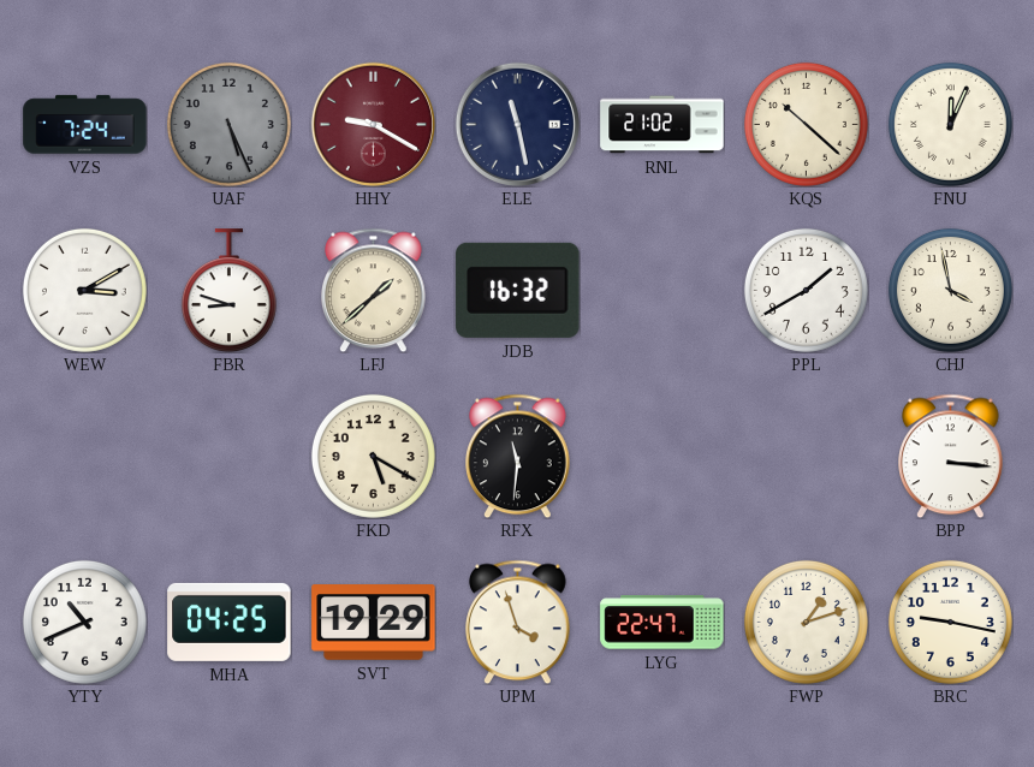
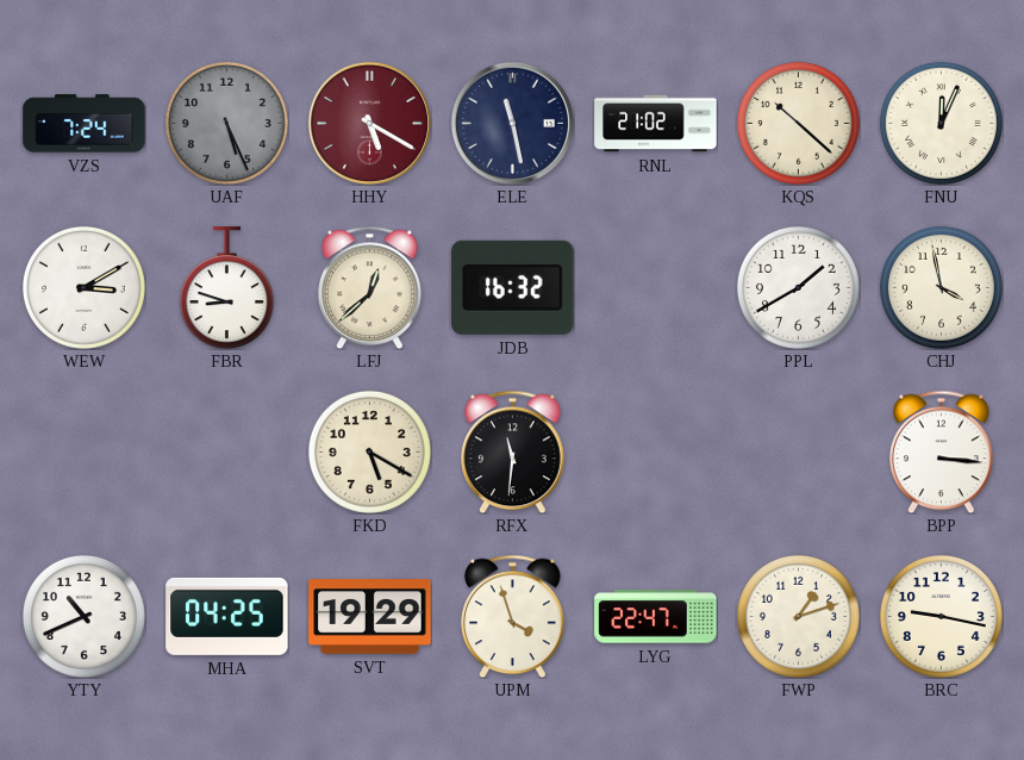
HHY: 9:20 -> 5:20
LFJ: 1:38 -> 12:38
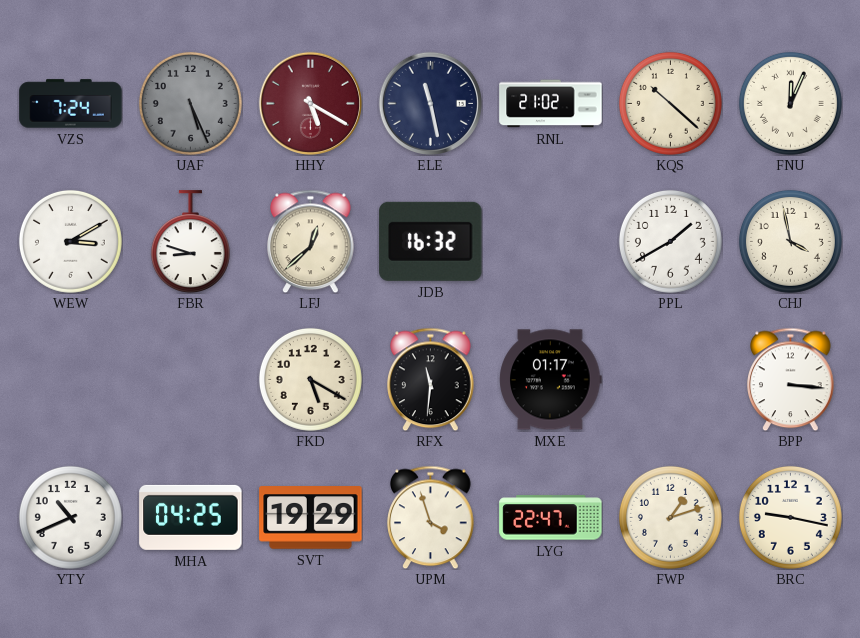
MXE: none -> 01:17
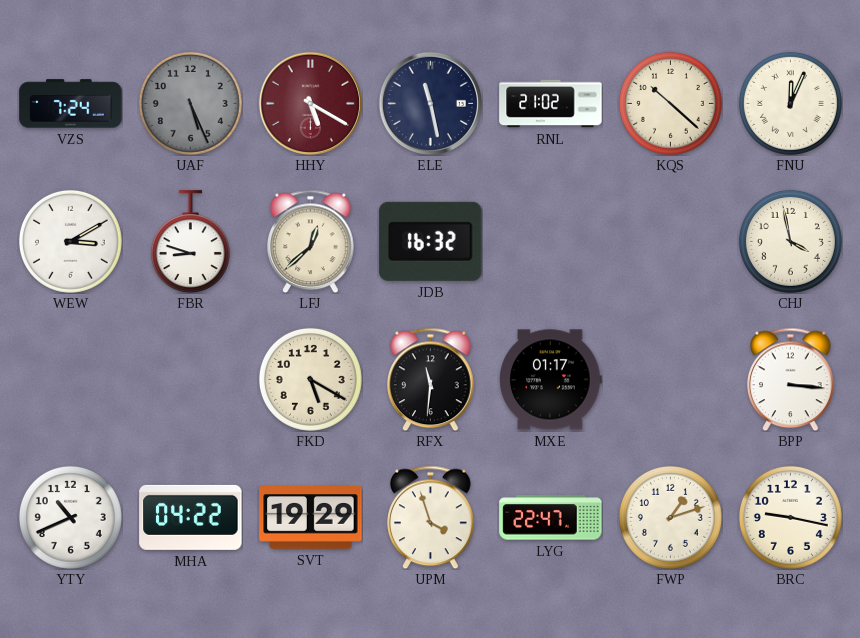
PPL: 1:40 -> none
MHA: 04:25 -> 04:22
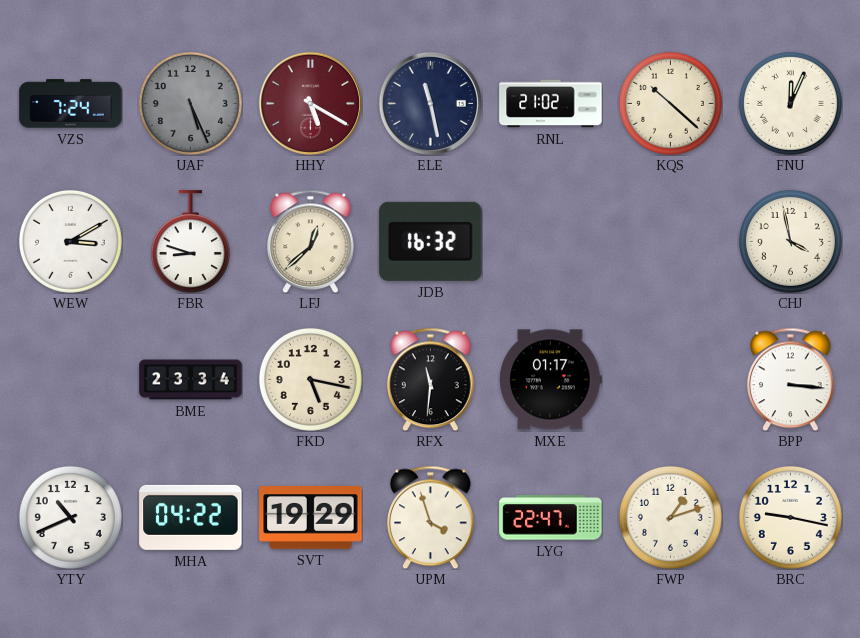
BME: none -> 23:34
FKD: 5:20 -> 5:17
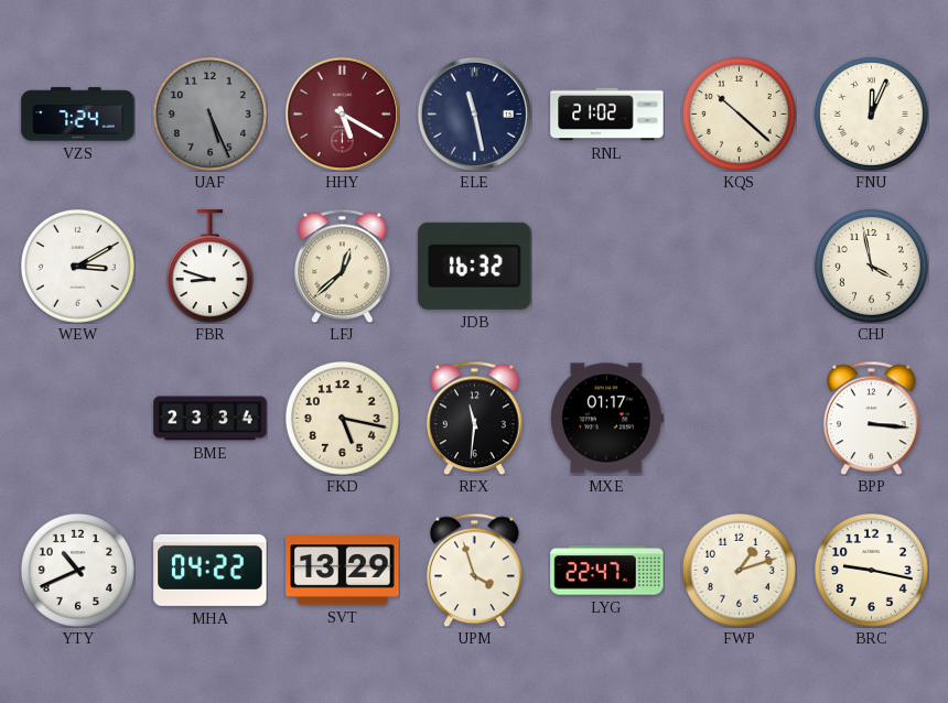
SVT: 19:29 -> 13:29
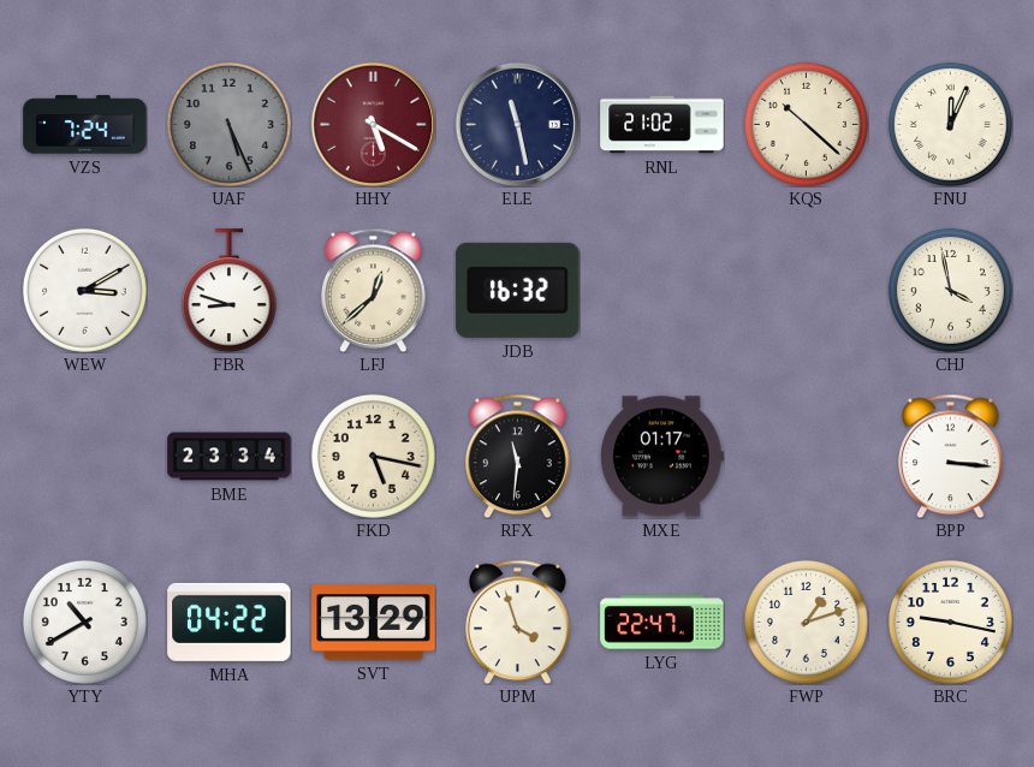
YTY: 10:41 -> 10:40
